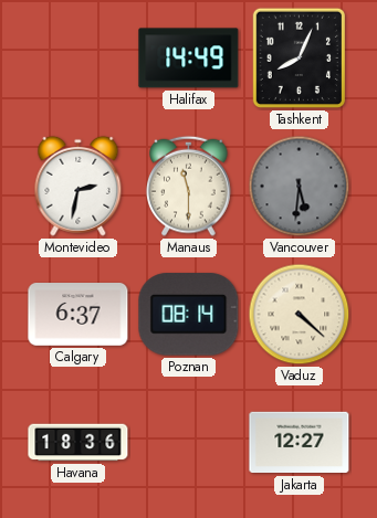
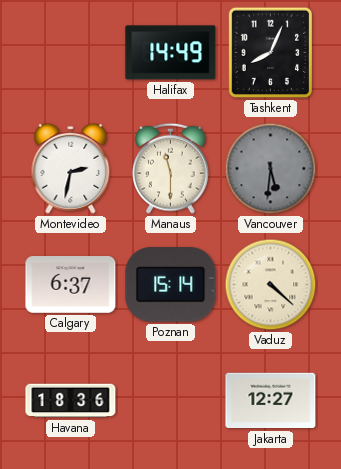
Poznan: 08:14 -> 15:14
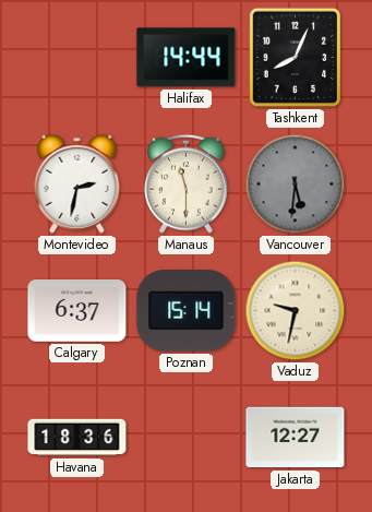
Halifax: 14:49 -> 14:44
Vaduz: 4:22 -> 9:32
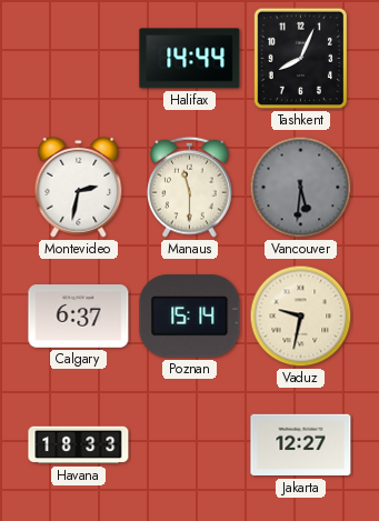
Havana: 18:36 -> 18:33
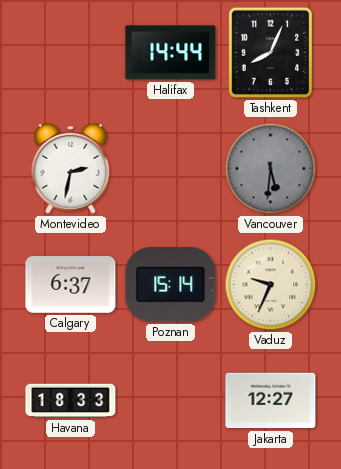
Manaus: 11:30 -> none
Vaduz: 9:32 -> 9:34
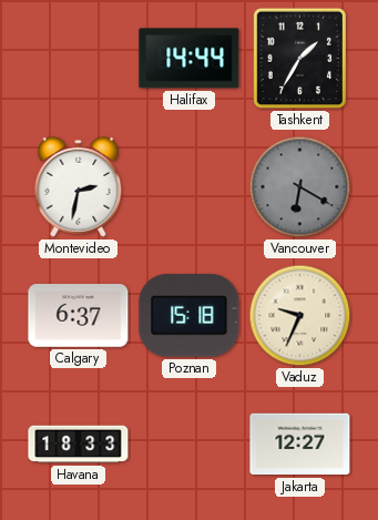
Tashkent: 8:04 -> 1:35
Vancouver: 5:31 -> 6:20
Poznan: 15:14 -> 15:18
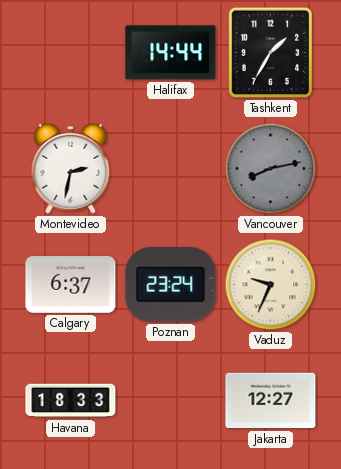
Vancouver: 6:20 -> 8:13
Poznan: 15:18 -> 23:24
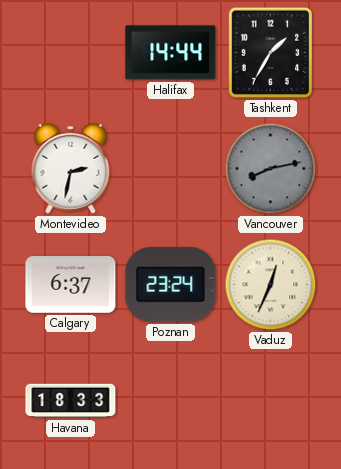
Vaduz: 9:34 -> 12:34
Jakarta: 12:27 -> none
